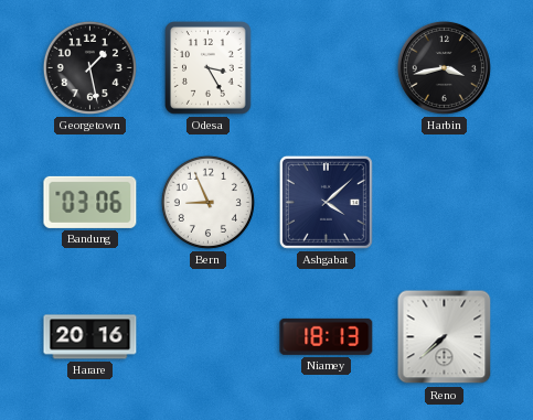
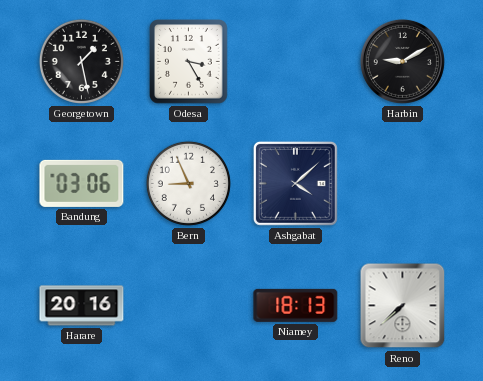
Harbin: 3:43 -> 9:10
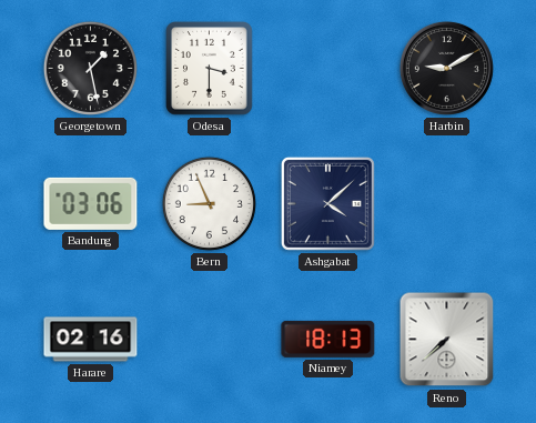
Odesa: 3:25 -> 3:30
Harare: 20:16 -> 02:16
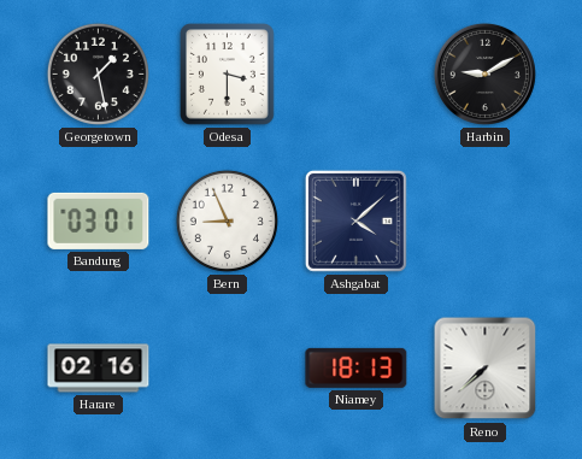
Bandung: 03:06 -> 03:01
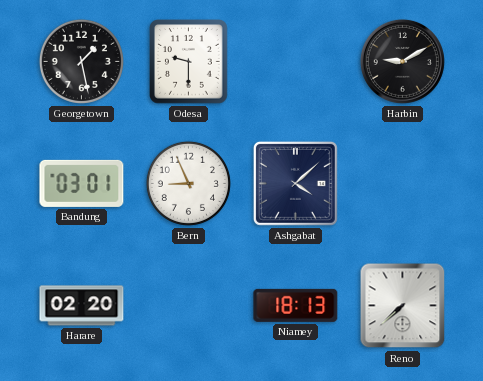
Odesa: 3:30 -> 9:30
Harare: 02:16 -> 02:20
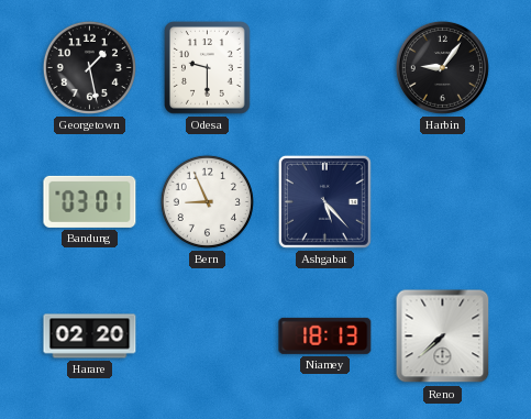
Harbin: 9:10 -> 9:06
Ashgabat: 4:08 -> 5:23
